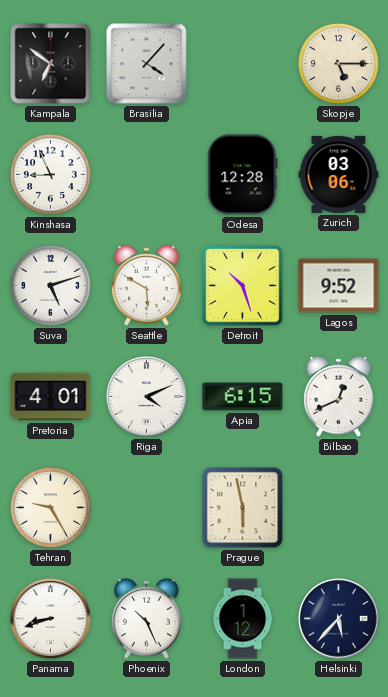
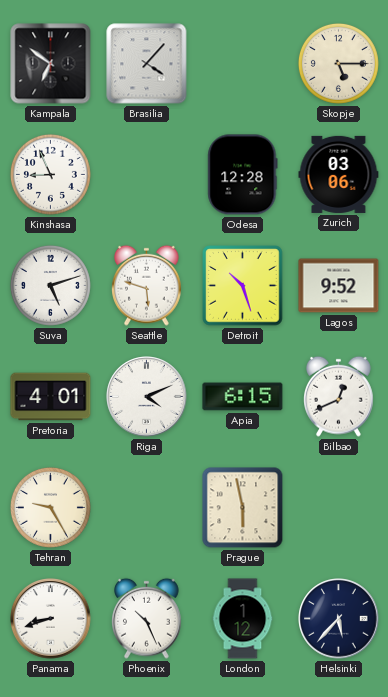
Seattle: 5:50 -> 5:48
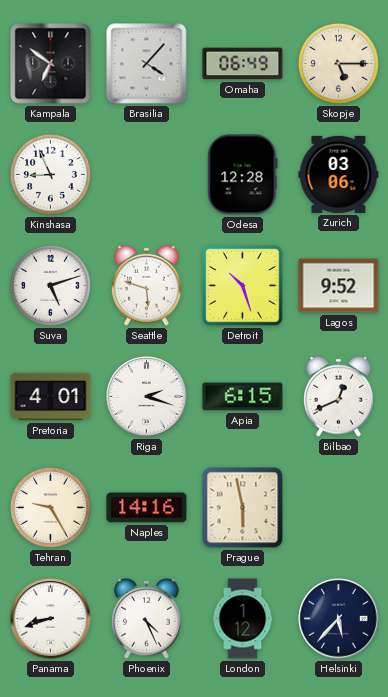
Omaha: none -> 06:49
Riga: 4:11 -> 2:18
Naples: none -> 14:16
Phoenix: 10:26 -> 4:26
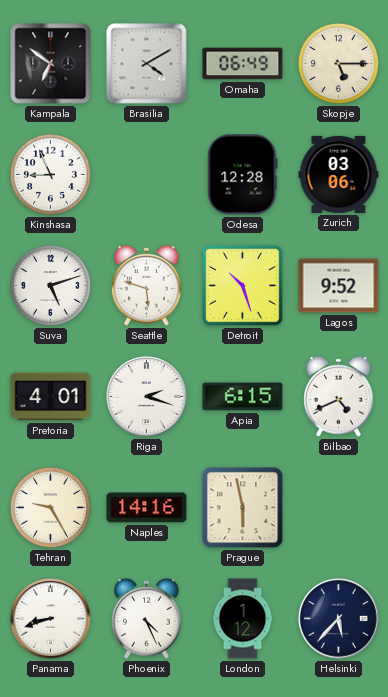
Brasilia: 4:07 -> 4:10
Bilbao: 12:41 -> 4:41
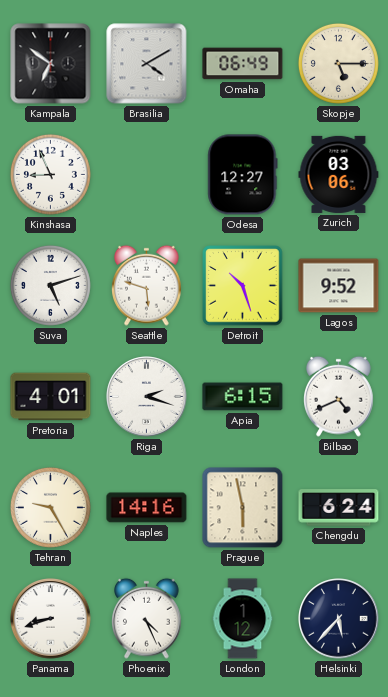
Odesa: 12:28 -> 12:27
Chengdu: none -> 6:24
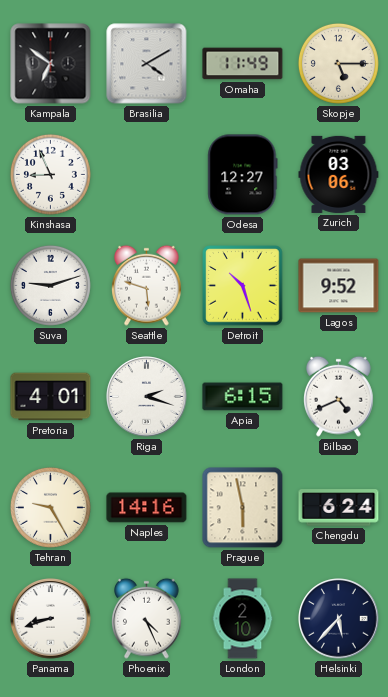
Omaha: 06:49 -> 11:49
Suva: 5:12 -> 9:12
London: 1:12 -> 2:10
